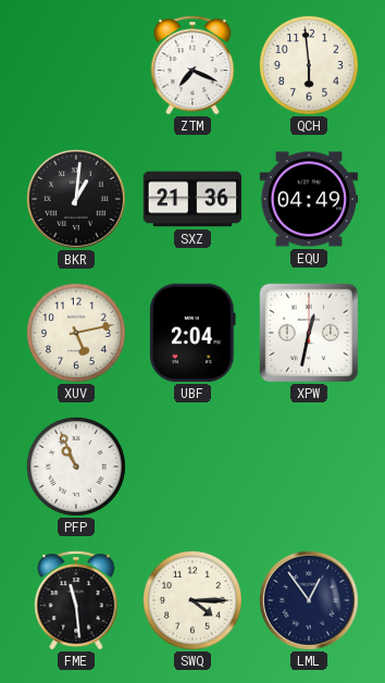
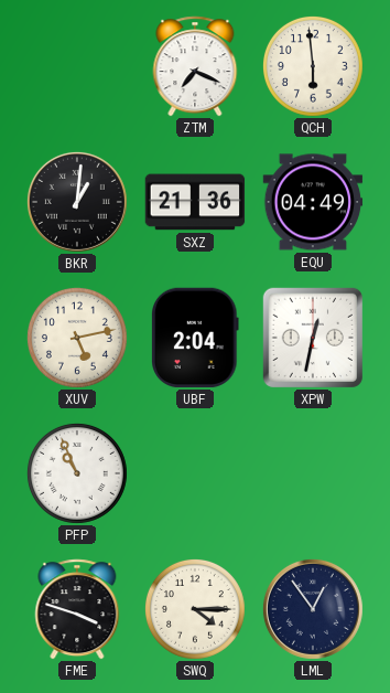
FME: 11:29 -> 3:48
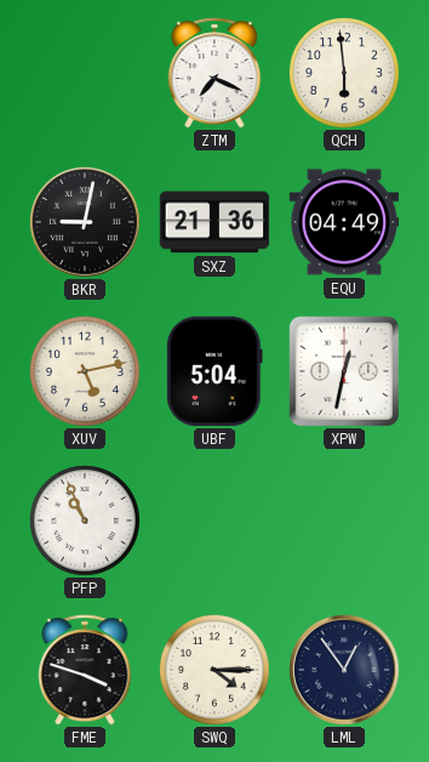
BKR: 1:01 -> 9:02
UBF: 2:04 -> 5:04
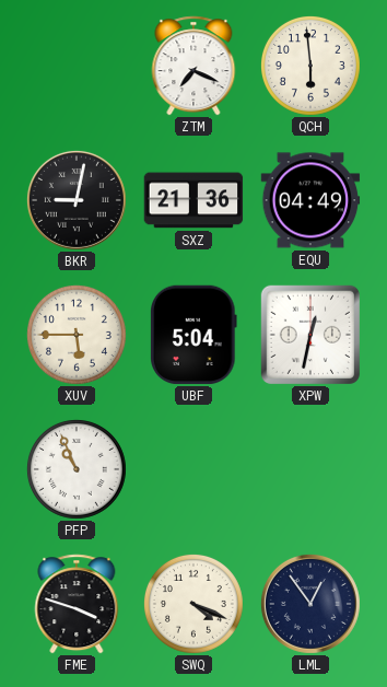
XUV: 5:13 -> 5:45
SWQ: 4:15 -> 4:19
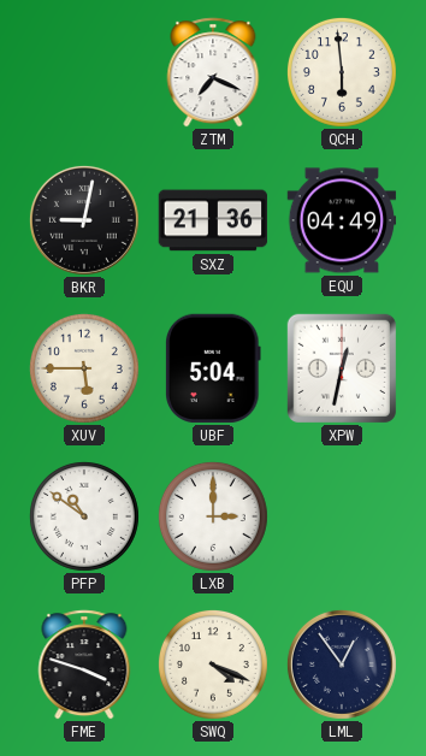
PFP: 10:56 -> 10:51
LXB: none -> 3:00
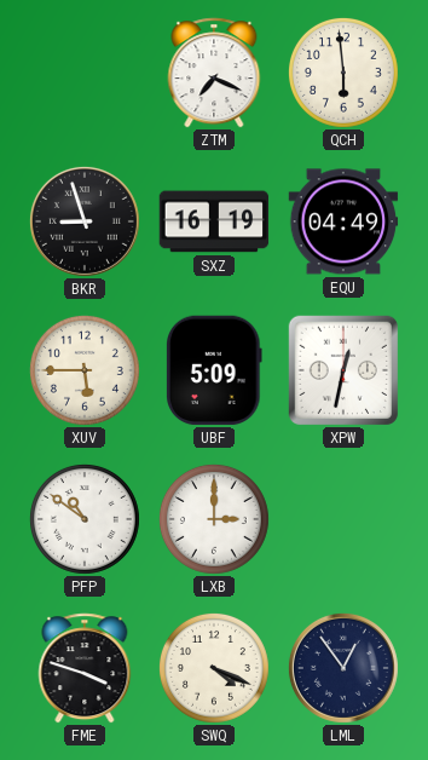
BKR: 9:02 -> 8:57
SXZ: 21:36 -> 16:19
UBF: 5:04 -> 5:09
